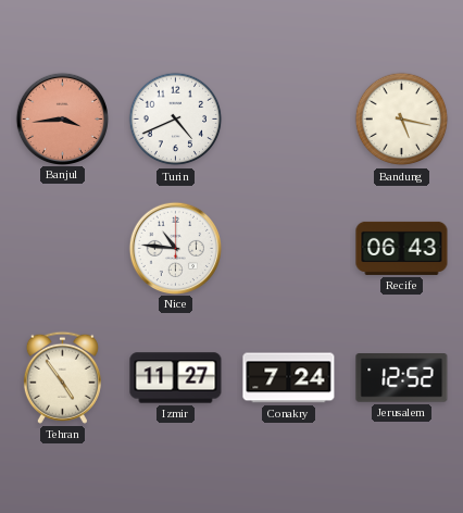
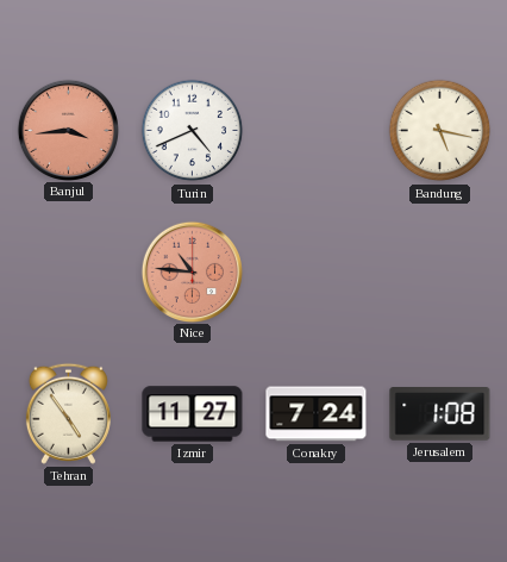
Nice dial: white -> salmon
Recife: 06:43 -> none
Jerusalem: 12:52 -> 1:08
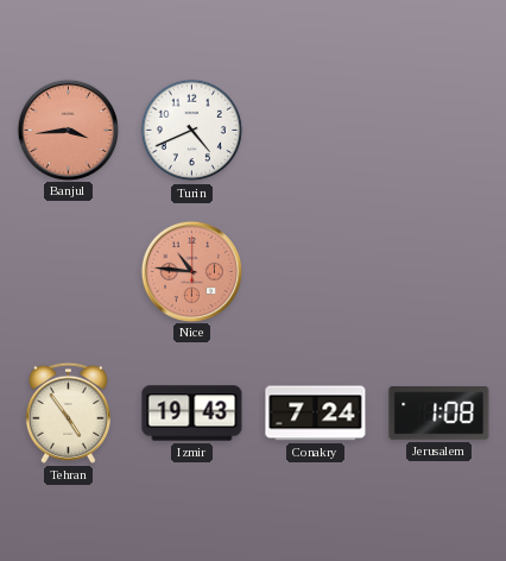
Bandung: 5:17 -> none
Izmir: 11:27 -> 19:43
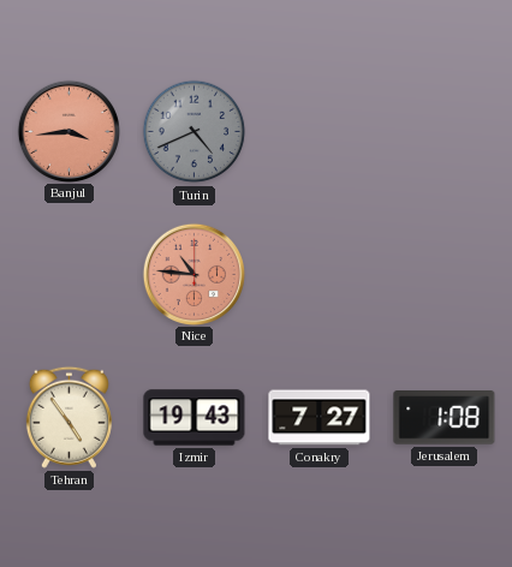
Turin dial: white -> grey
Conakry: 7:24 -> 7:27
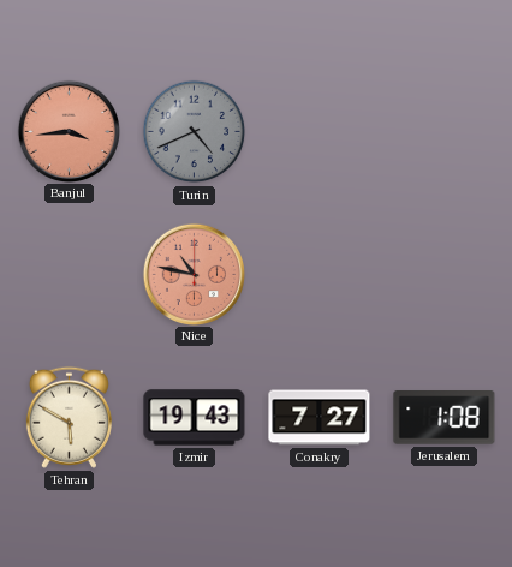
Nice: 10:46 -> 10:47
Tehran: 4:54 -> 5:50
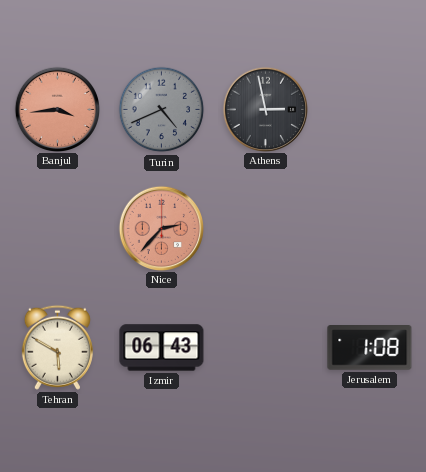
Athens: none -> 2:58
Nice: 10:47 -> 2:37
Izmir: 19:43 -> 06:43
Conakry: 7:27 -> none
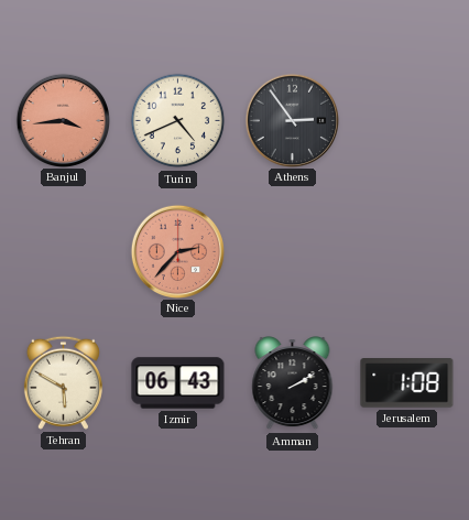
Turin dial: grey -> cream
Athens: 2:58 -> 2:54
Amman: none -> 2:10
